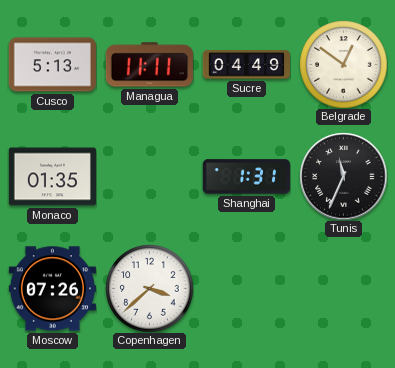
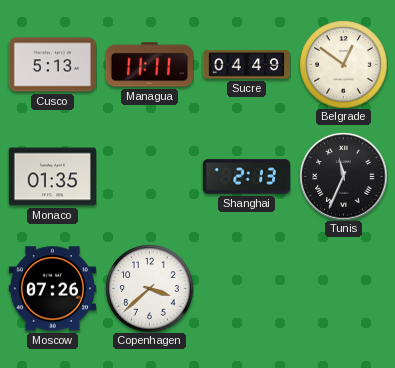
Shanghai: 1:31 -> 2:13
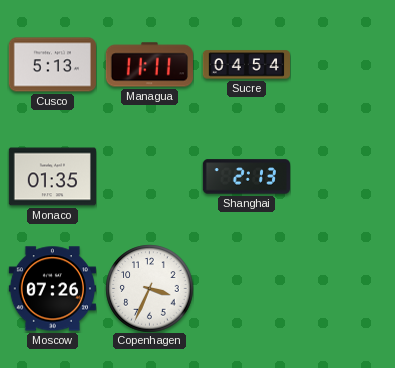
Sucre: 04:49 -> 04:54
Belgrade: 12:51 -> none
Tunis: 11:34 -> none
Copenhagen: 3:38 -> 3:34
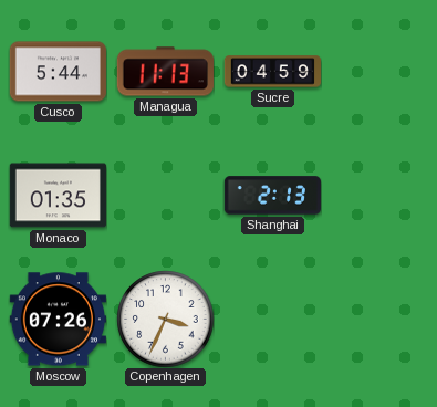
Cusco: 5:13 -> 5:44
Managua: 11:11 -> 11:13
Sucre: 04:54 -> 04:59
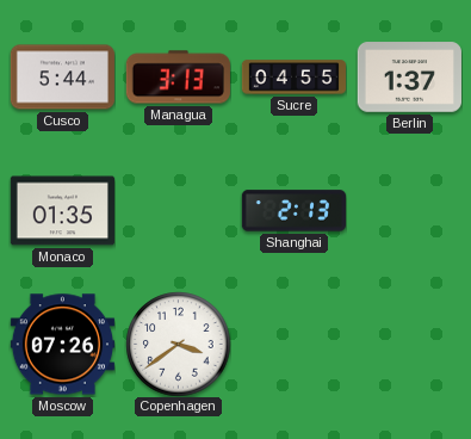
Managua: 11:13 -> 3:13
Sucre: 04:59 -> 04:55
Berlin: none -> 1:37
Copenhagen: 3:34 -> 3:39
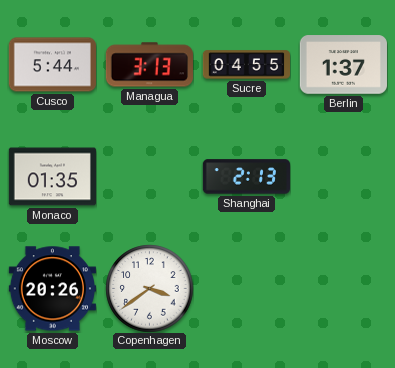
Moscow: 07:26 -> 20:26
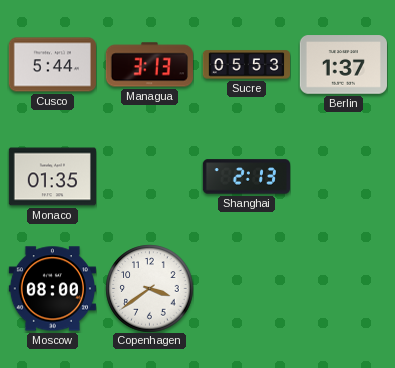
Sucre: 04:55 -> 05:53
Moscow: 20:26 -> 08:00
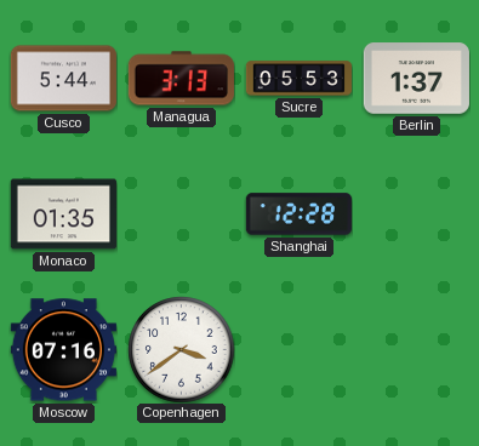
Shanghai: 2:13 -> 12:28
Moscow: 08:00 -> 07:16
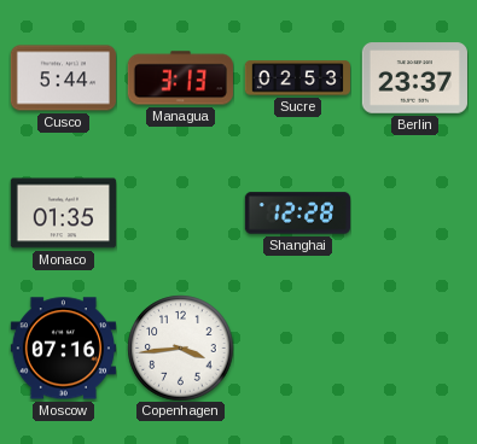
Sucre: 05:53 -> 02:53
Berlin: 1:37 -> 23:37
Copenhagen: 3:39 -> 3:44
